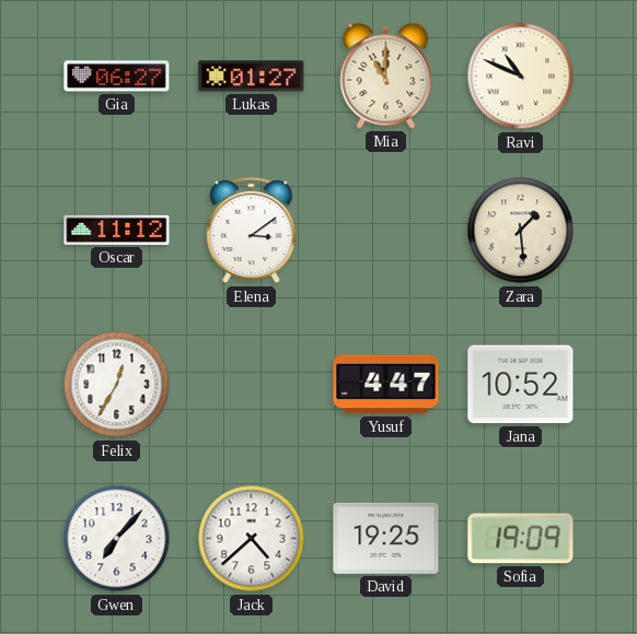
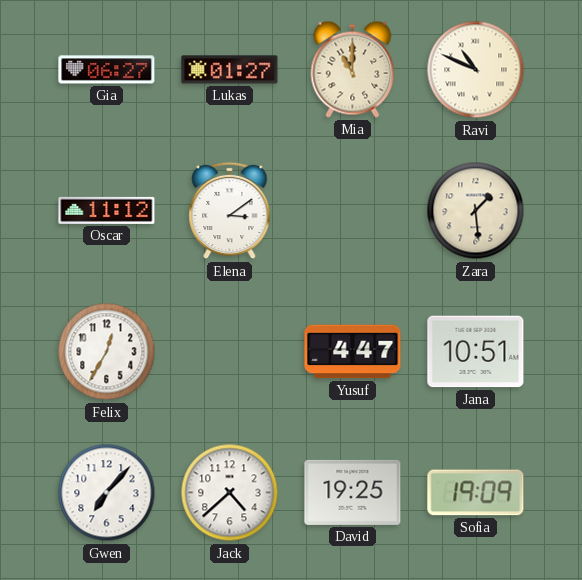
Jana: 10:52 -> 10:51
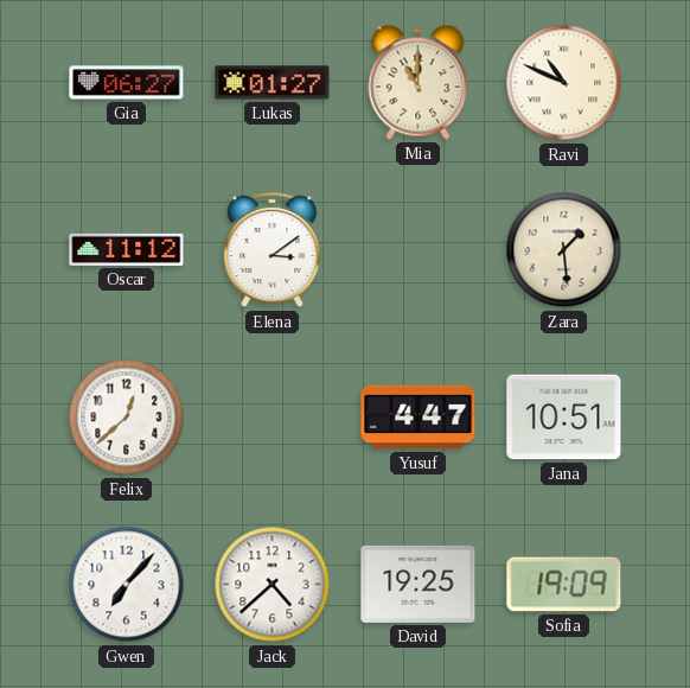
Felix: 12:35 -> 12:38
